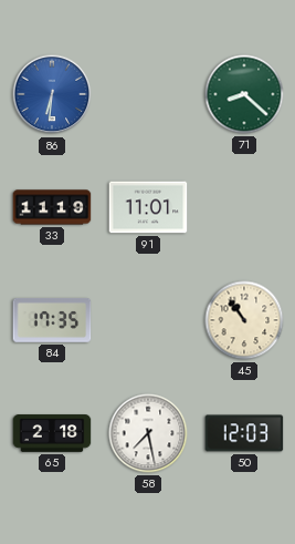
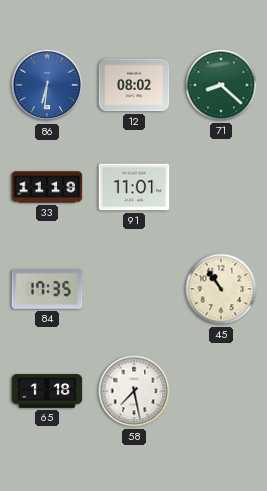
12: none -> 08:02
65: 2:18 -> 1:18
50: 12:03 -> none
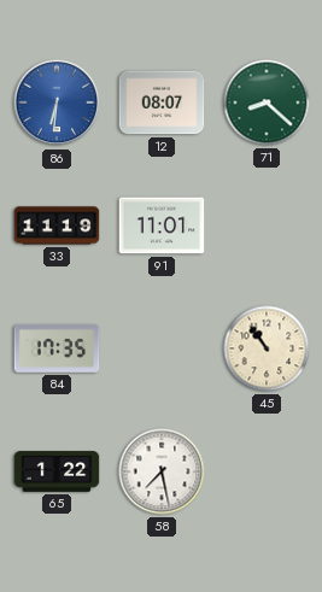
12: 08:02 -> 08:07
65: 1:18 -> 1:22
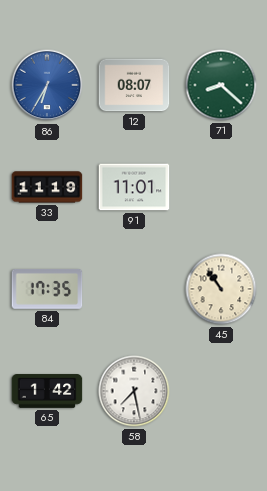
86: 6:31 -> 6:35
65: 1:22 -> 1:42
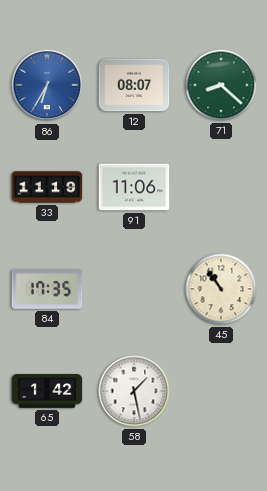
91: 11:01 -> 11:06
58: 7:28 -> 1:28
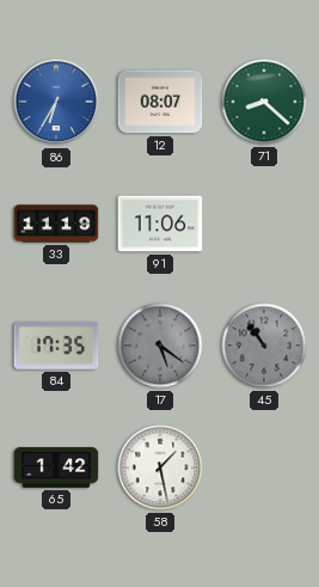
17: none -> 5:21
45 dial: cream -> grey
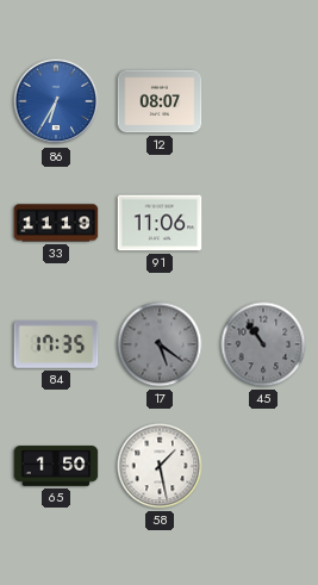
71: 8:22 -> none
65: 1:42 -> 1:50
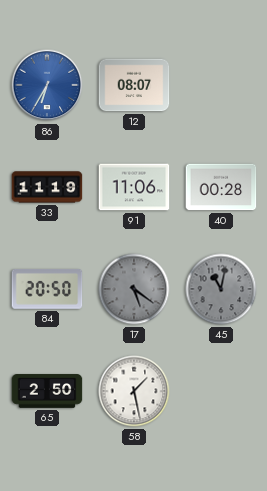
40: none -> 00:28
84: 17:35 -> 20:50
45: 10:54 -> 11:02
65: 1:50 -> 2:50
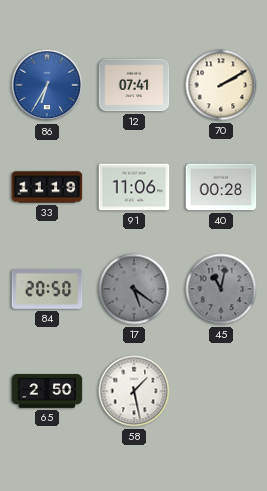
12: 08:07 -> 07:41
70: none -> 2:10
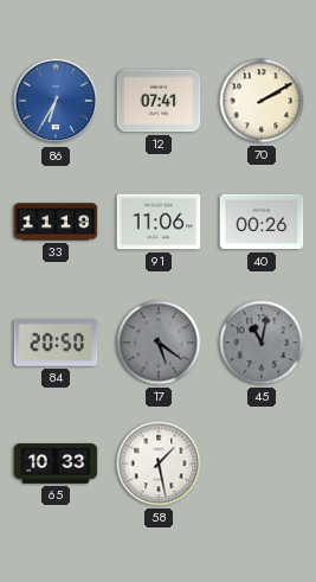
40: 00:28 -> 00:26
65: 2:50 -> 10:33
